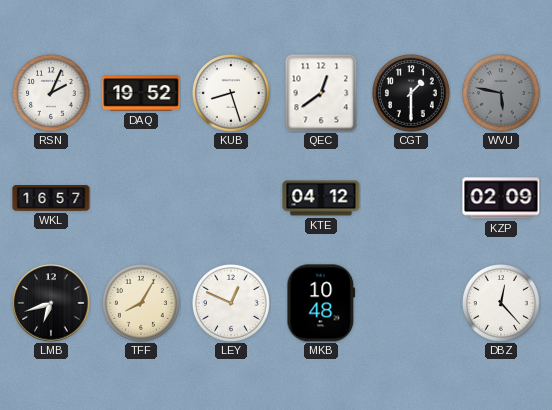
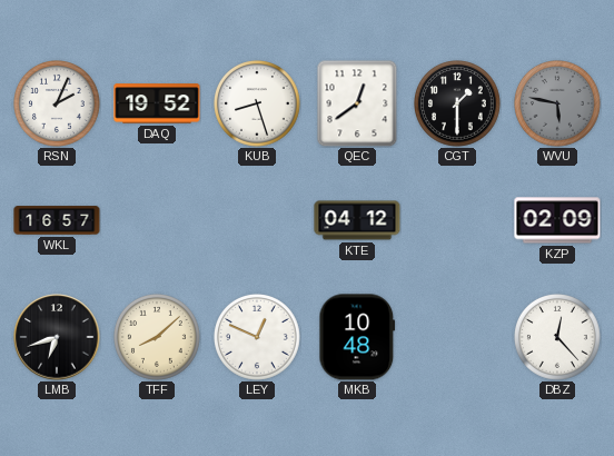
TFF: 8:05 -> 8:08
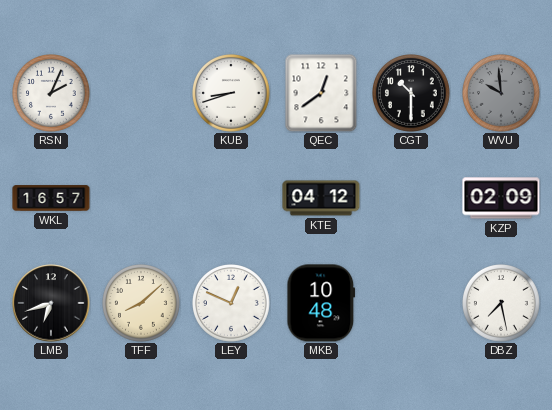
DAQ: 19:52 -> none
KUB: 8:27 -> 8:42
CGT: 1:30 -> 10:30
WVU: 5:47 -> 9:59
DBZ: 12:23 -> 7:28
